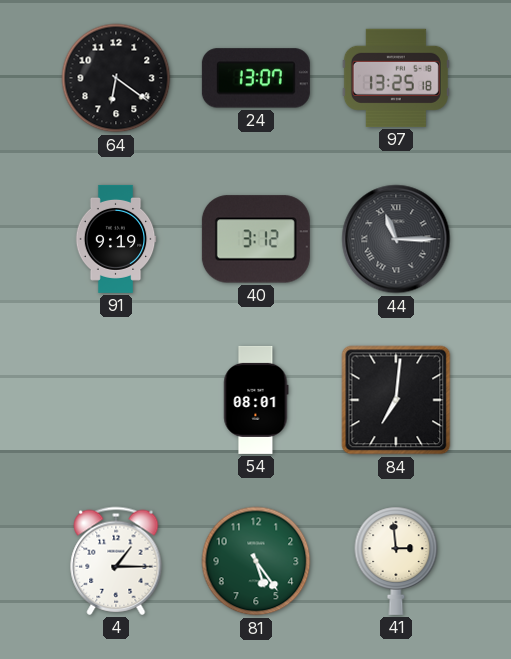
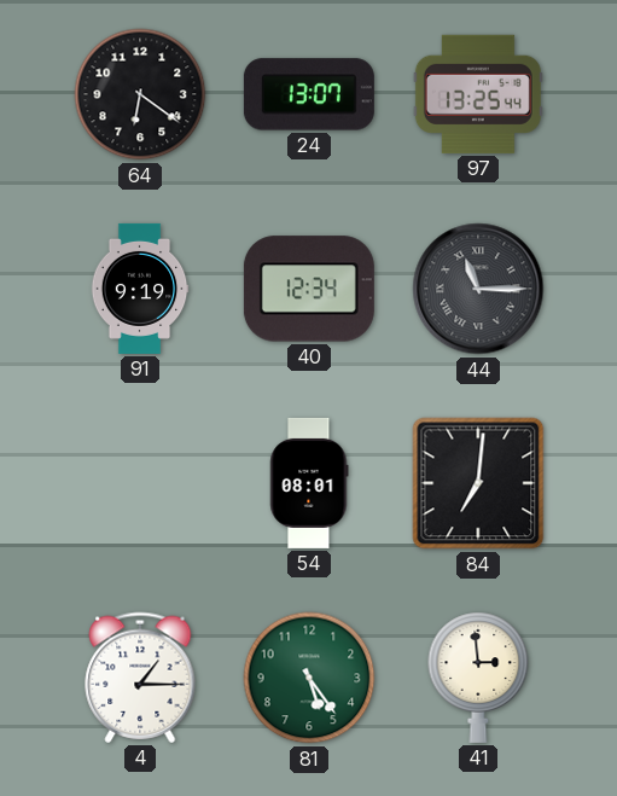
97: 13:25:18 -> 13:25:44
40: 3:12 -> 12:34
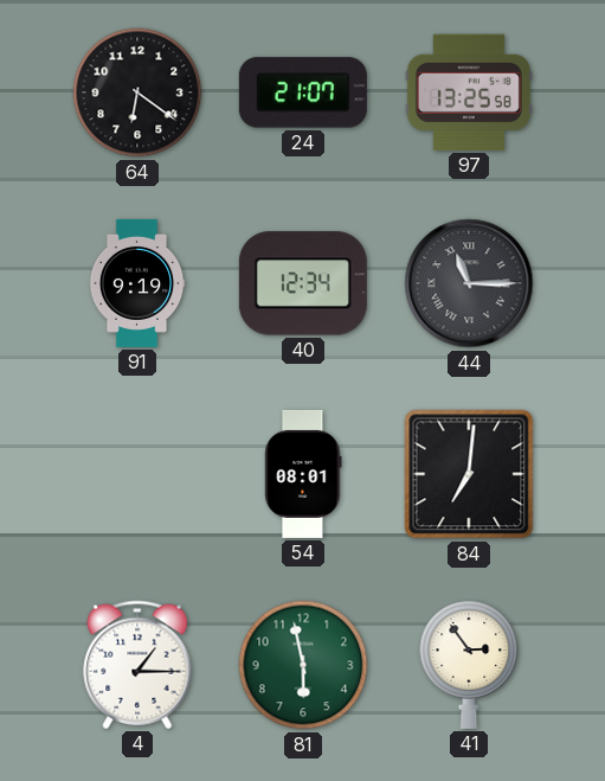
24: 13:07 -> 21:07
97: 13:25:44 -> 13:25:58
81: 5:24 -> 5:58
41: 2:59 -> 2:54
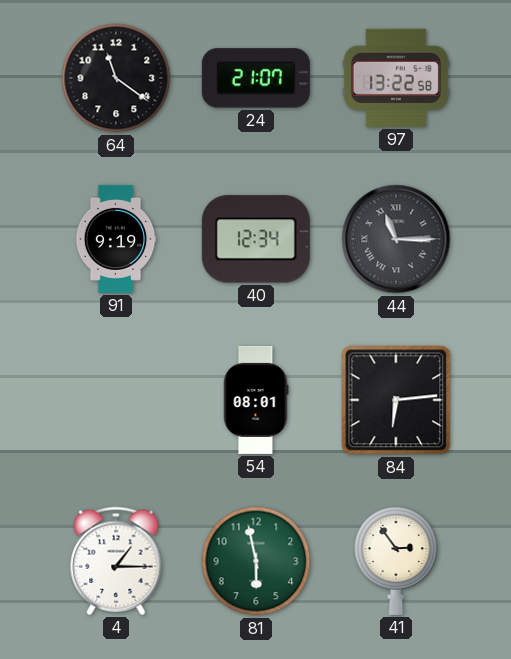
64: 6:21 -> 11:21
97: 13:25 -> 13:22
84: 7:01 -> 6:14
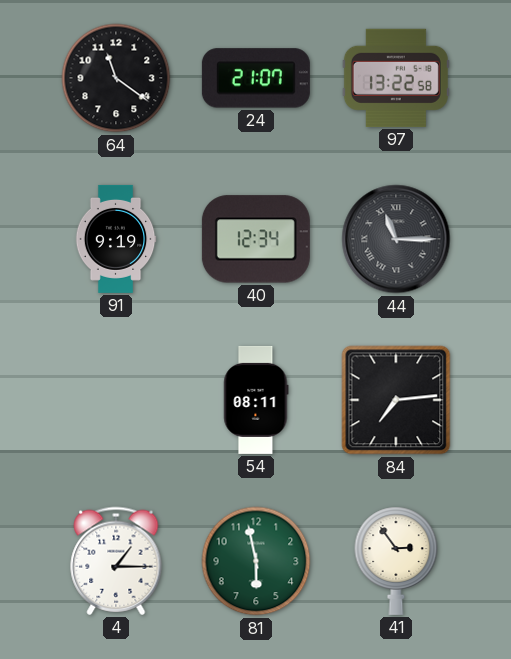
54: 08:01 -> 08:11
84: 6:14 -> 7:14
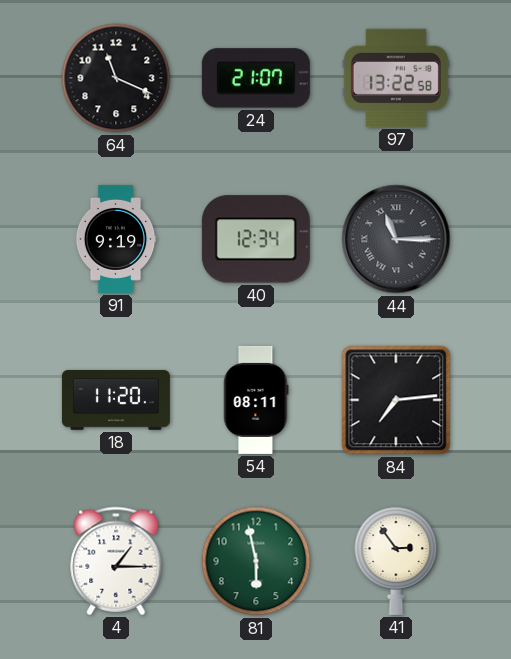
64: 11:21 -> 11:19
18: none -> 11:20
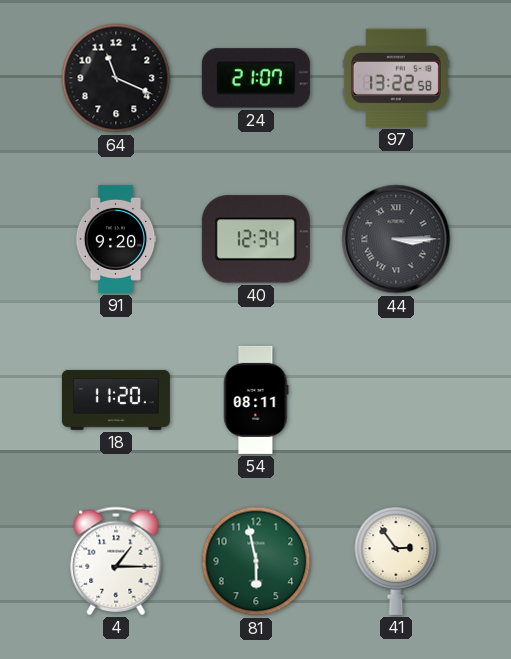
91: 9:19 -> 9:20
44: 11:15 -> 3:15
84: 7:14 -> none
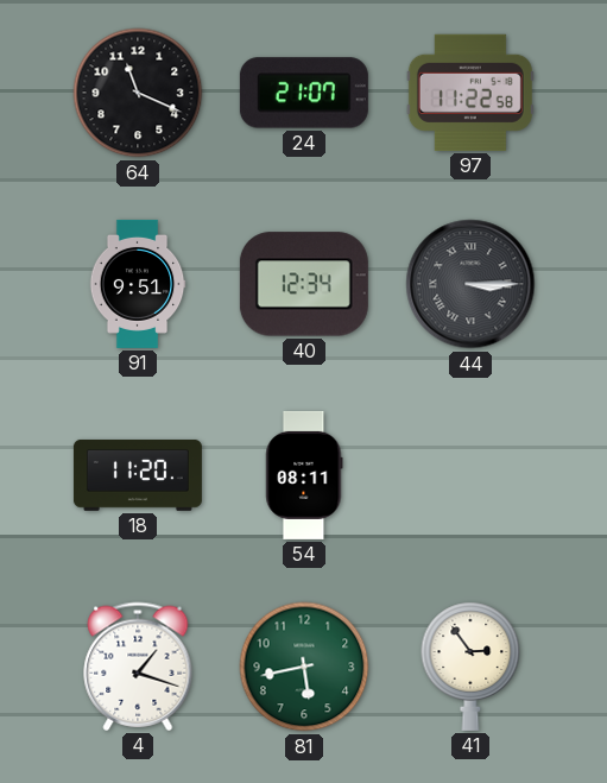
97: 13:22 -> 11:22
91: 9:20 -> 9:51
4: 1:15 -> 1:18
81: 5:58 -> 5:43
